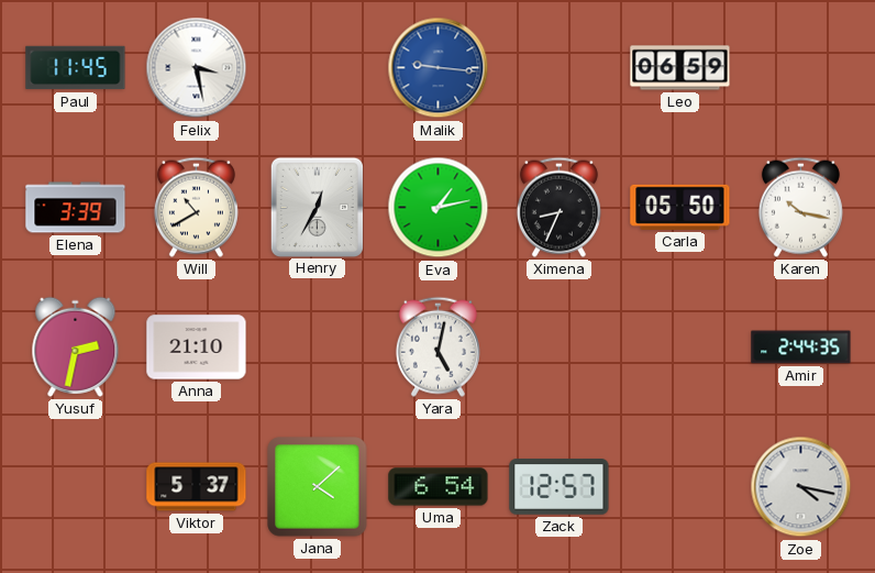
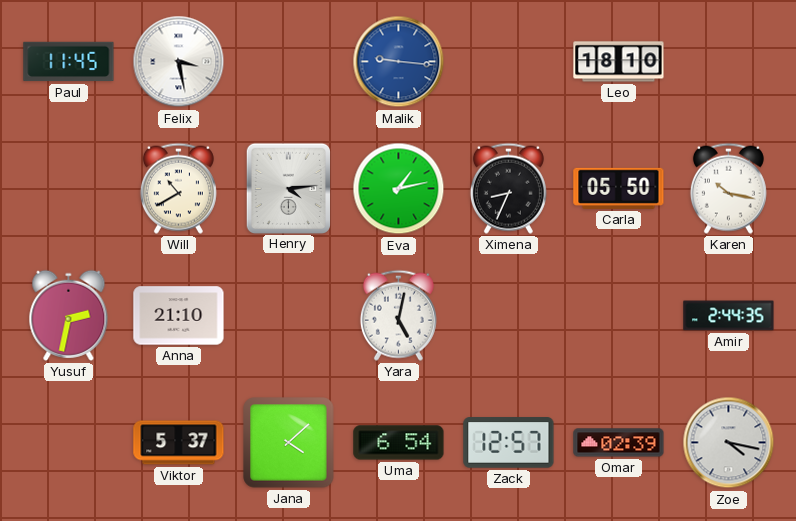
Leo: 06:59 -> 18:10
Elena: 3:39 -> none
Henry: 12:35 -> 4:14
Omar: none -> 02:39
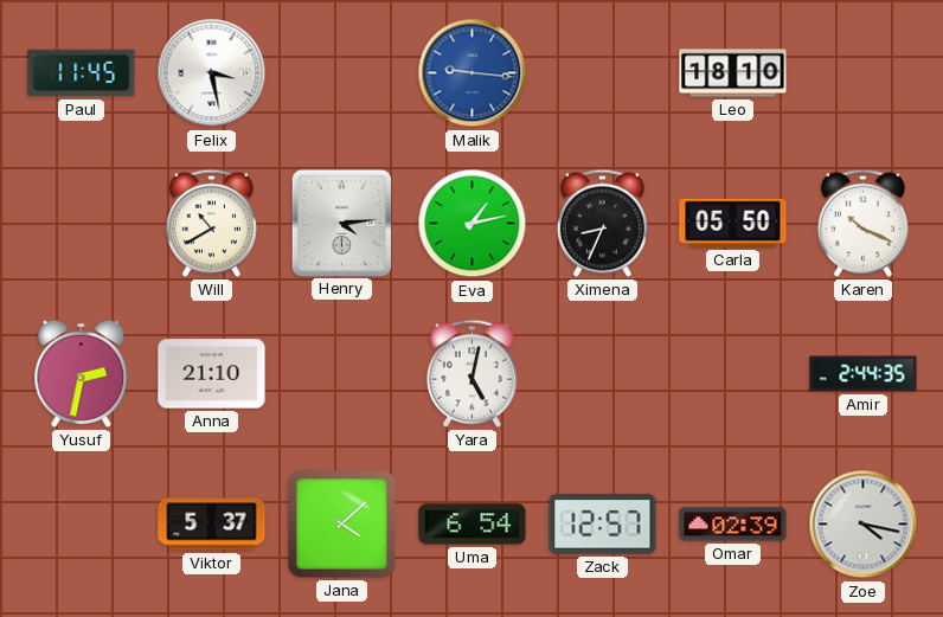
Karen: 10:17 -> 10:19
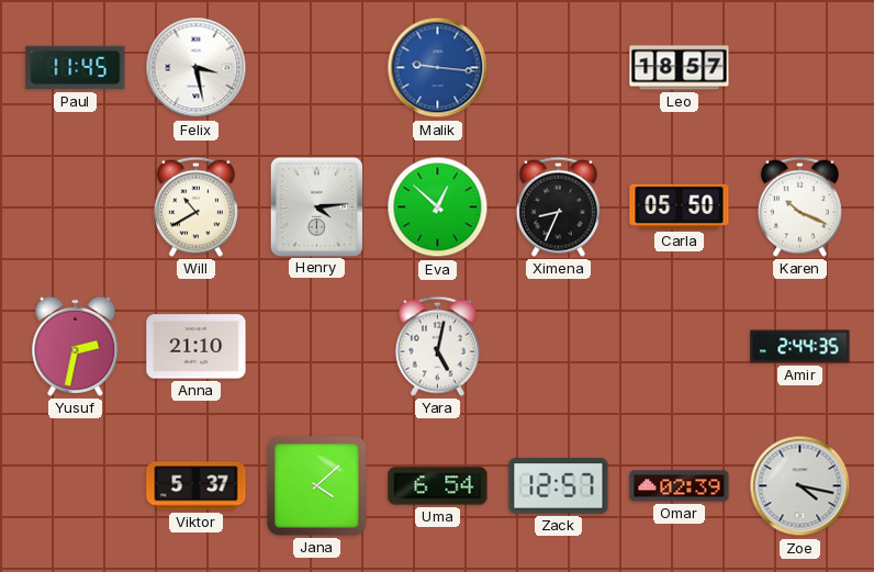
Leo: 18:10 -> 18:57
Eva: 1:13 -> 12:52
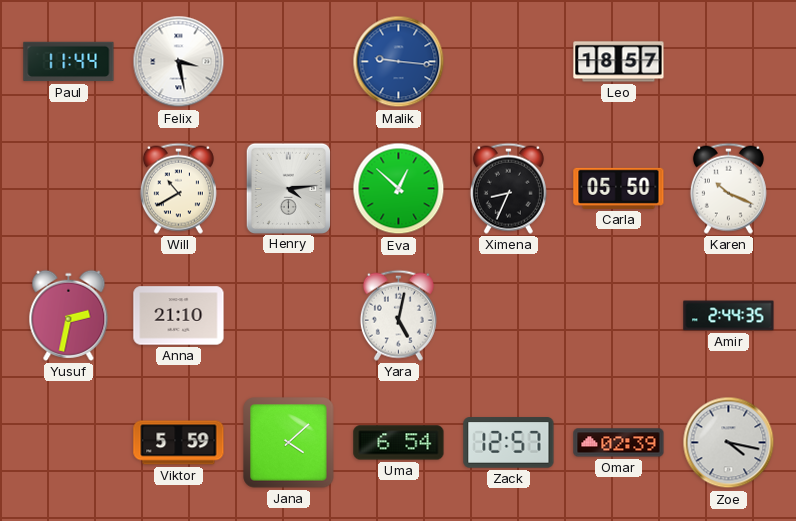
Paul: 11:45 -> 11:44
Viktor: 5:37 -> 5:59
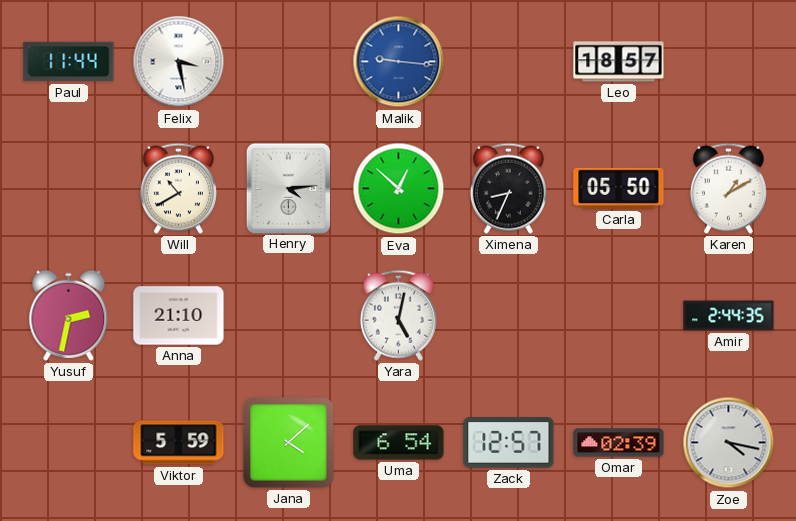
Karen: 10:19 -> 1:10
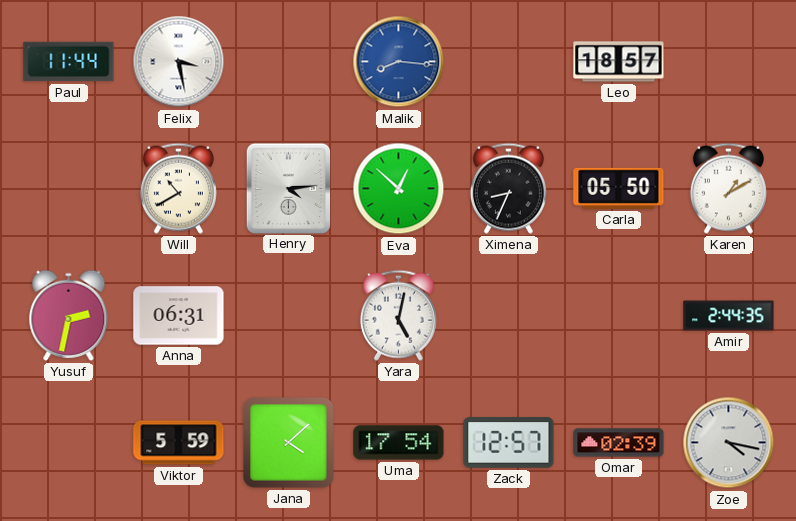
Malik: 9:16 -> 8:16
Anna: 21:10 -> 06:31
Uma: 6:54 -> 17:54
